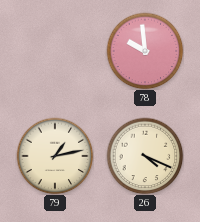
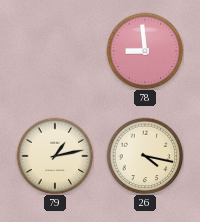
78: 9:59 -> 8:59
26: 4:19 -> 4:17
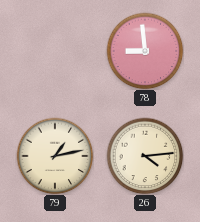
26: 4:17 -> 4:14
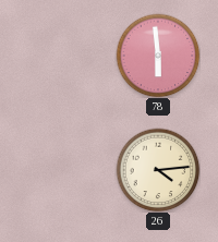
78: 8:59 -> 5:59
79: 1:13 -> none
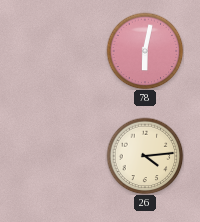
78: 5:59 -> 6:02
